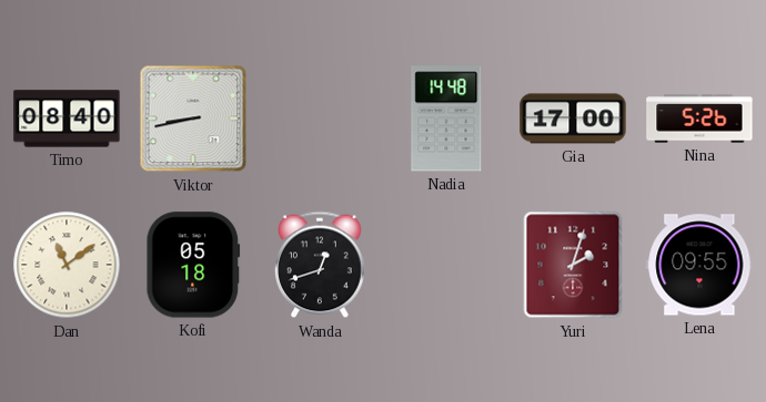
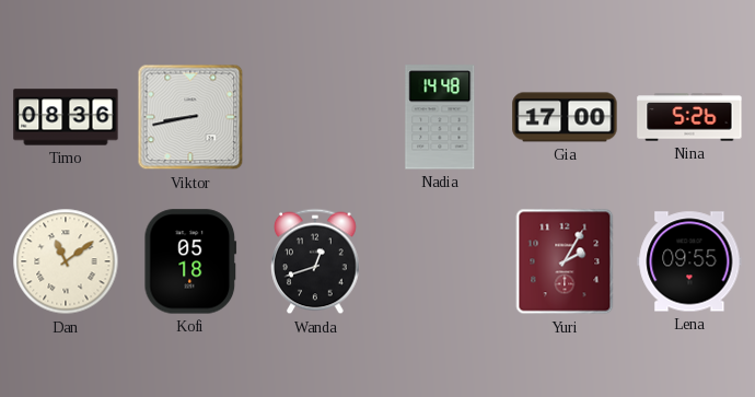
Timo: 08:40 -> 08:36
Yuri: 2:03 -> 2:05
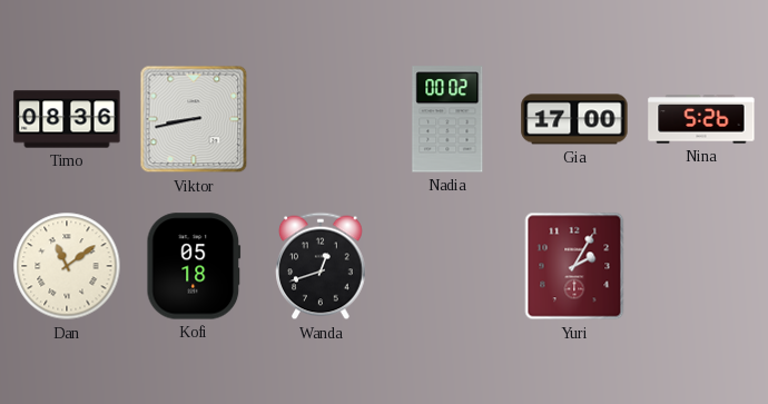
Nadia: 14:48 -> 00:02
Lena: 09:55 -> none
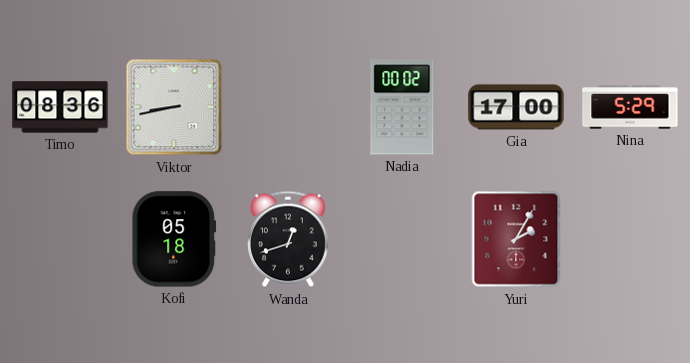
Nina: 5:26 -> 5:29
Dan: 11:09 -> none
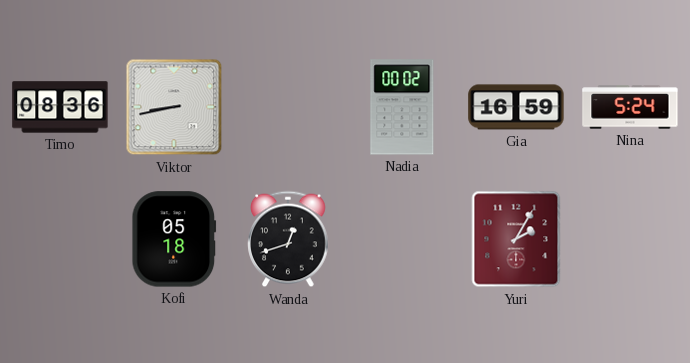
Gia: 17:00 -> 16:59
Nina: 5:29 -> 5:24
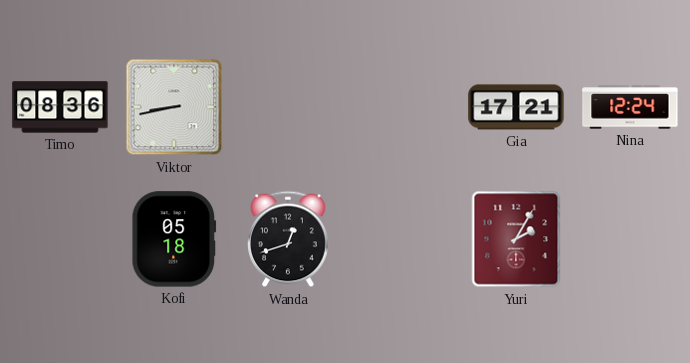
Nadia: 00:02 -> none
Gia: 16:59 -> 17:21
Nina: 5:24 -> 12:24
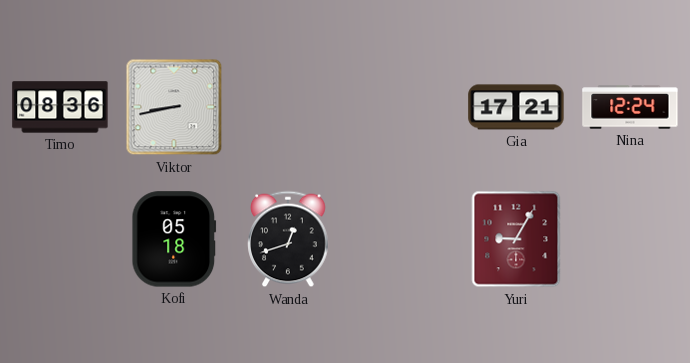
Yuri: 2:05 -> 9:05
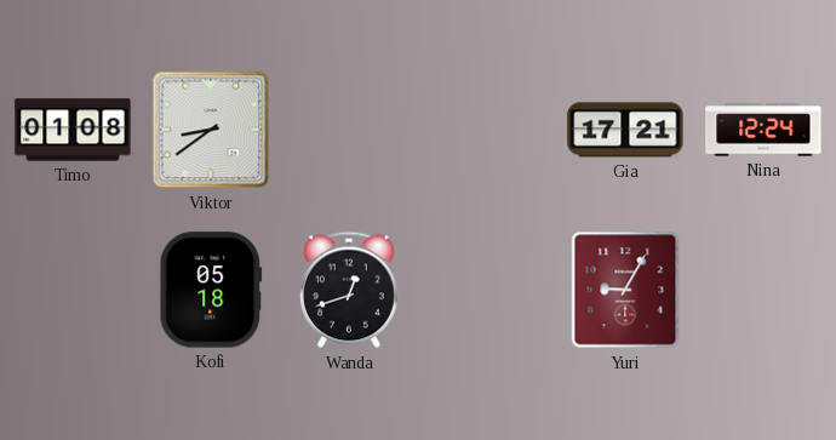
Timo: 08:36 -> 01:08
Viktor: 8:43 -> 8:39
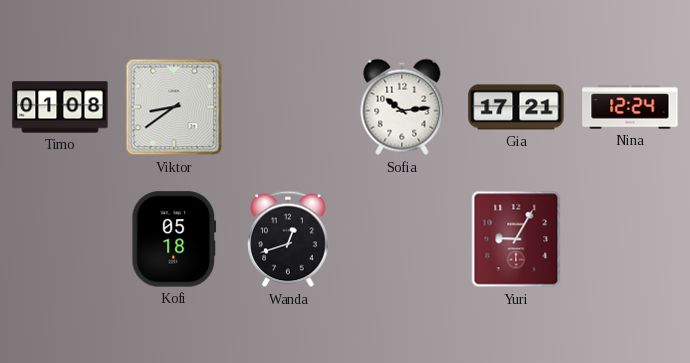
Sofia: none -> 10:14
